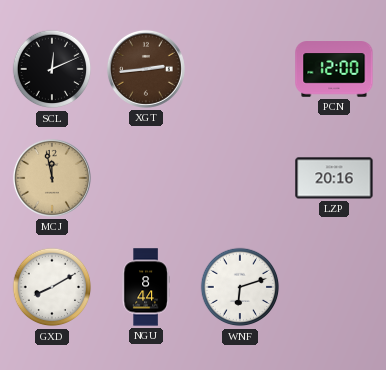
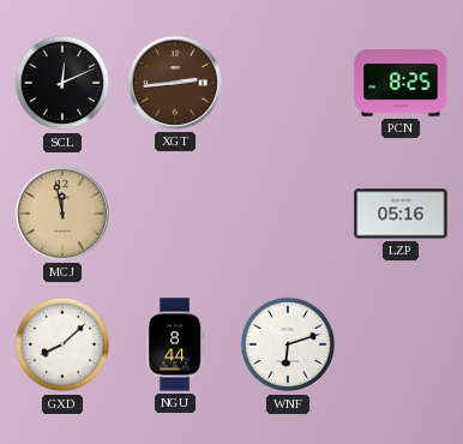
PCN: 12:00 -> 8:25
LZP: 20:16 -> 05:16
GXD: 8:10 -> 8:08
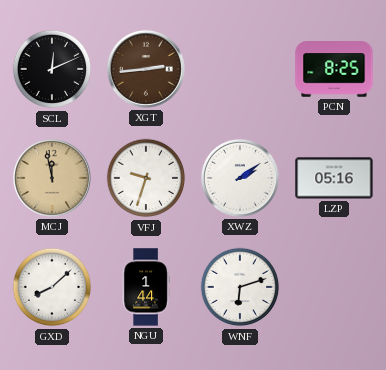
VFJ: none -> 9:33
XWZ: none -> 2:09
NGU: 8:44 -> 1:44
